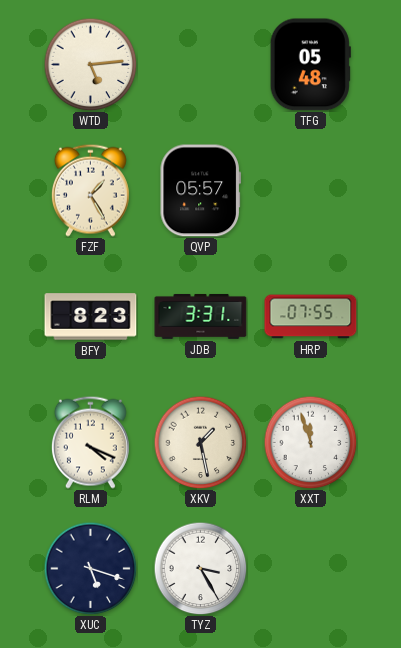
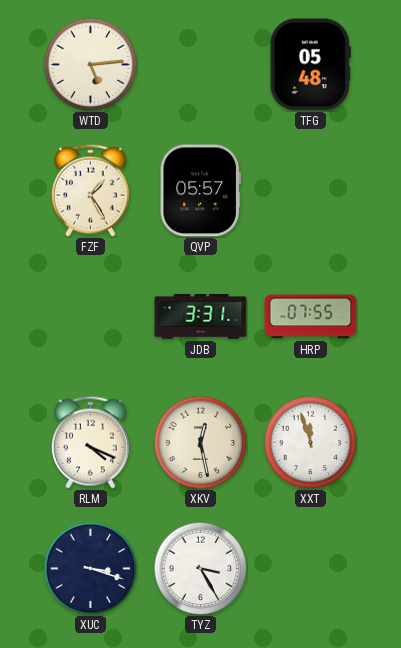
BFY: 8:23 -> none
XKV: 1:28 -> 12:28
XUC: 5:18 -> 3:18
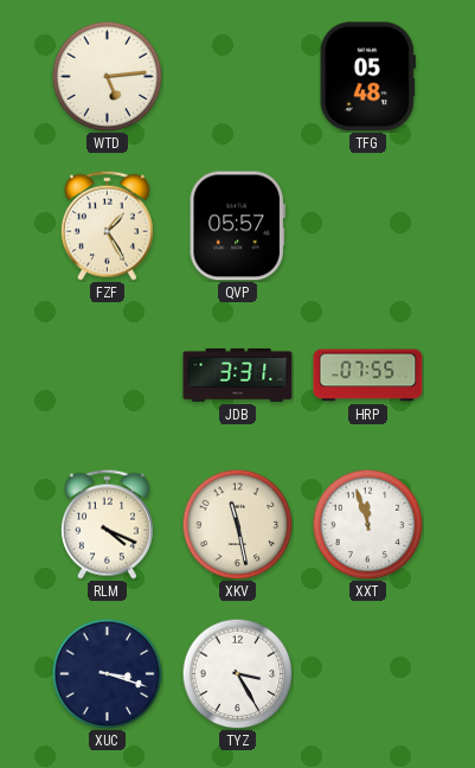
XKV: 12:28 -> 11:28
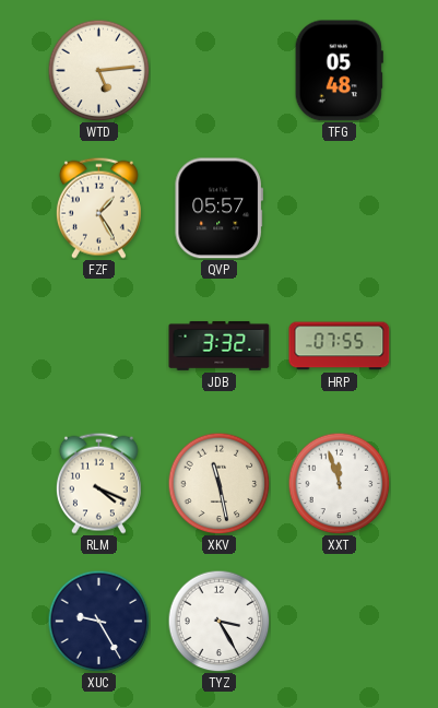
JDB: 3:31 -> 3:32
XUC: 3:18 -> 9:25
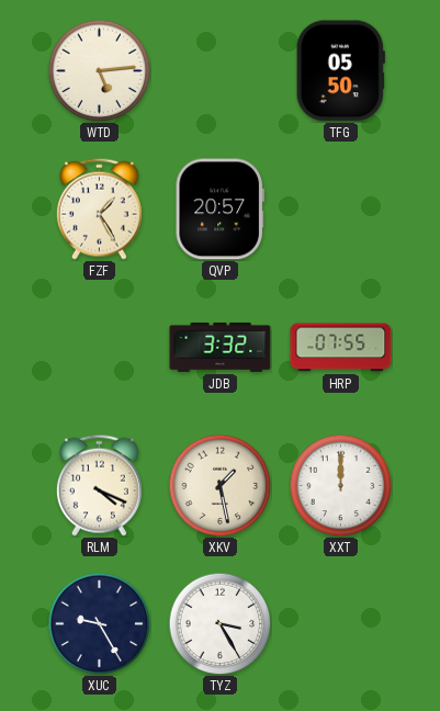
TFG: 05:48 -> 05:50
QVP: 05:57 -> 20:57
XKV: 11:28 -> 1:28
XXT: 11:57 -> 12:00
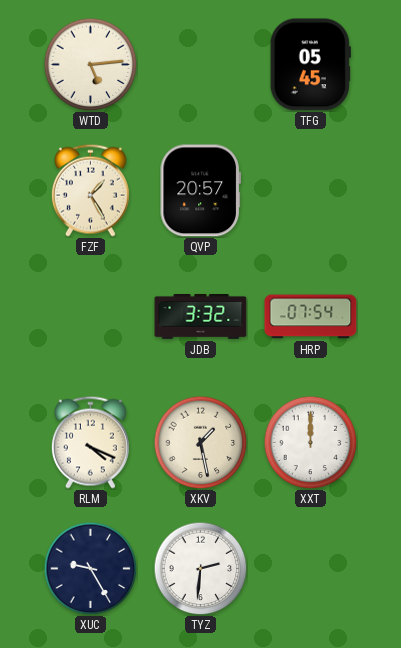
TFG: 05:50 -> 05:45
HRP: 07:55 -> 07:54
TYZ: 3:25 -> 2:31
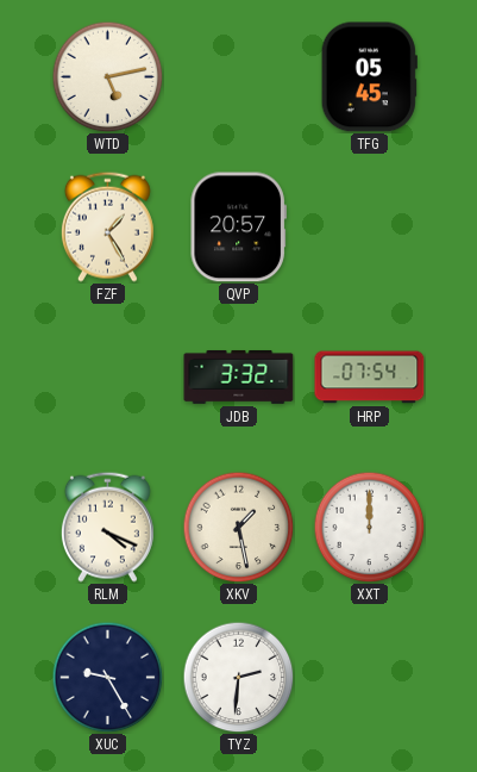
WTD: 5:14 -> 5:13
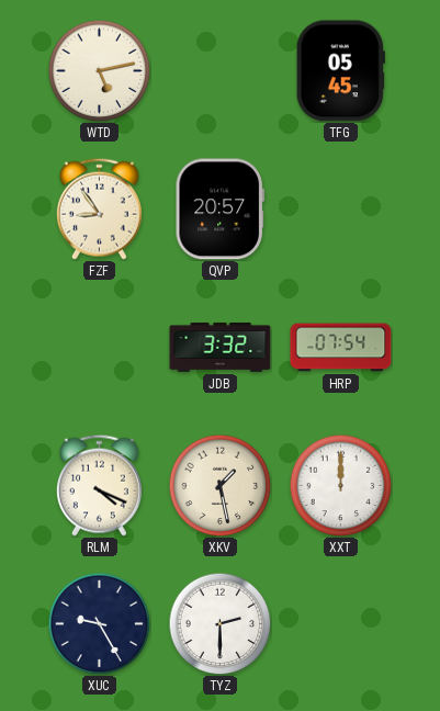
FZF: 1:25 -> 8:54
TYZ: 2:31 -> 2:30
